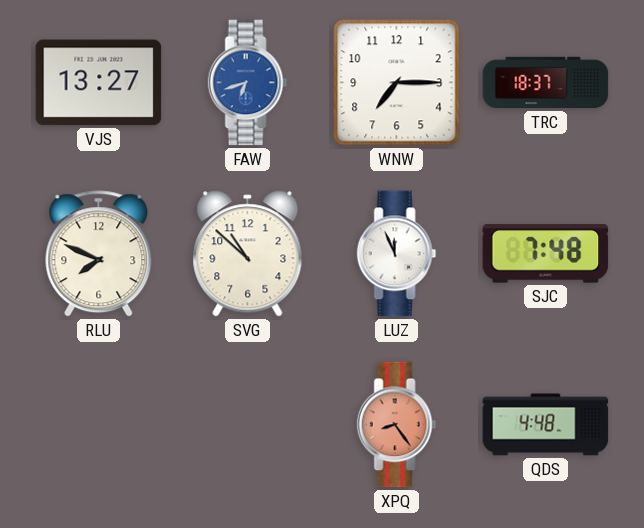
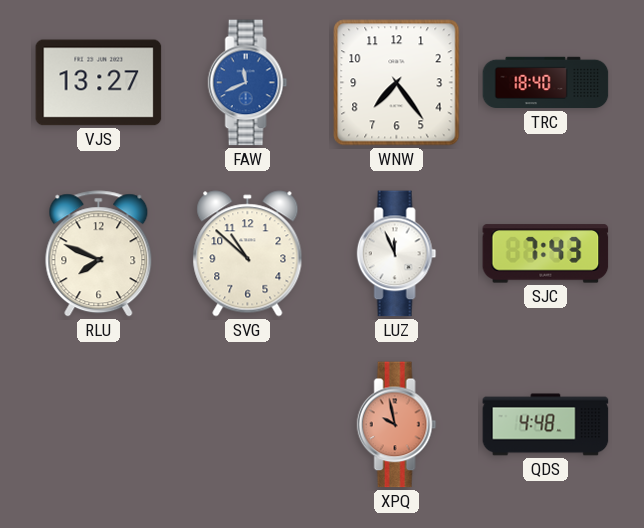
FAW: 6:42 -> 11:41
WNW: 7:15 -> 7:24
TRC: 18:37 -> 18:40
SJC: 7:48 -> 7:43
XPQ: 8:24 -> 9:58
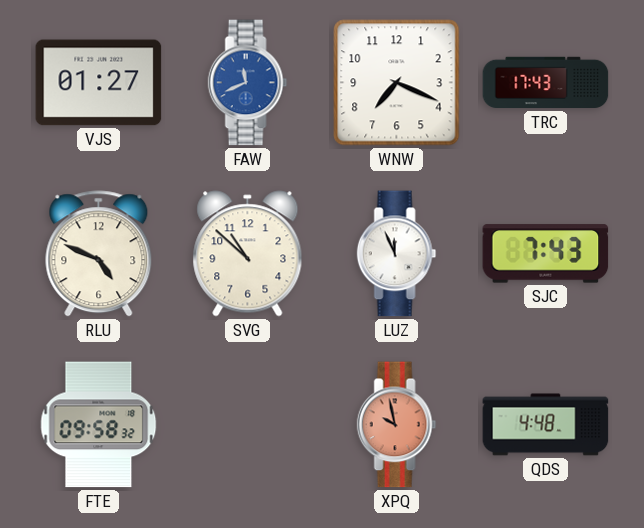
VJS: 13:27 -> 01:27
WNW: 7:24 -> 7:19
TRC: 18:40 -> 17:43
RLU: 7:49 -> 4:49
FTE: none -> 09:58
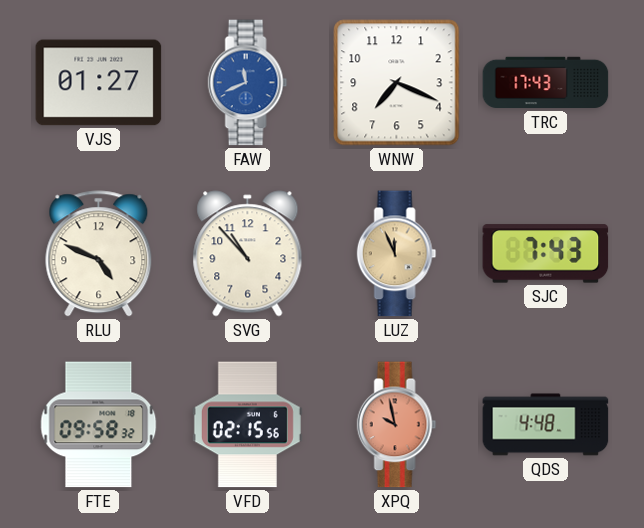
SVG: 10:52 -> 10:53
LUZ dial: white -> champagne
VFD: none -> 02:15
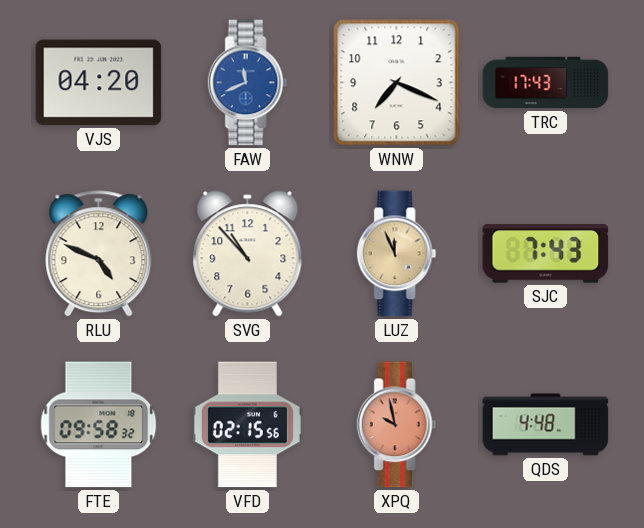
VJS: 01:27 -> 04:20
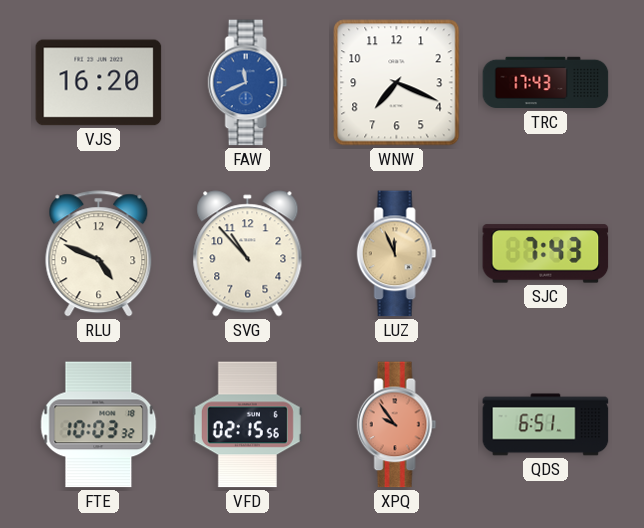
VJS: 04:20 -> 16:20
FTE: 09:58 -> 10:03
XPQ: 9:58 -> 9:54
QDS: 4:48 -> 6:51
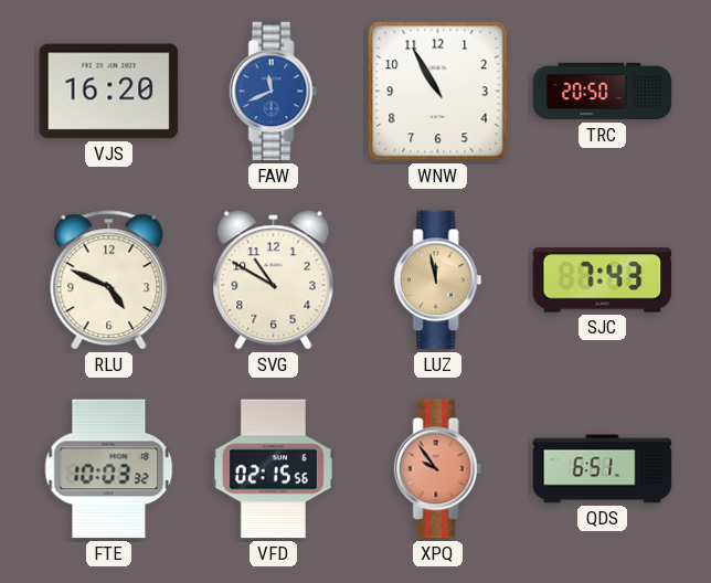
WNW: 7:19 -> 10:55
TRC: 17:43 -> 20:50
SVG: 10:53 -> 10:50
LUZ: 11:56 -> 11:58
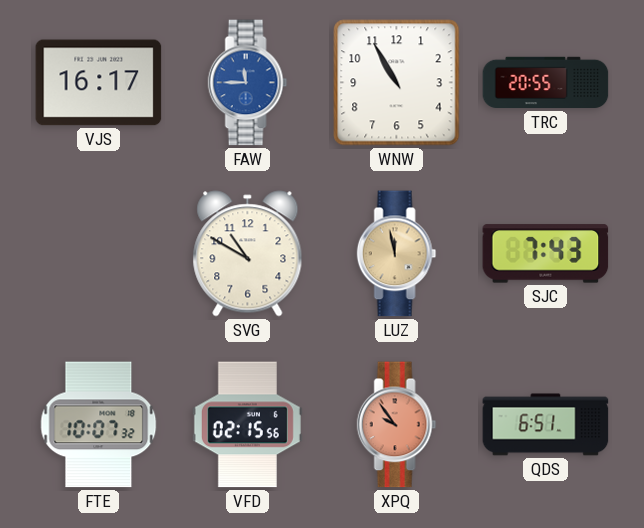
VJS: 16:20 -> 16:17
FAW: 11:41 -> 11:45
TRC: 20:50 -> 20:55
RLU: 4:49 -> none
FTE: 10:03 -> 10:07
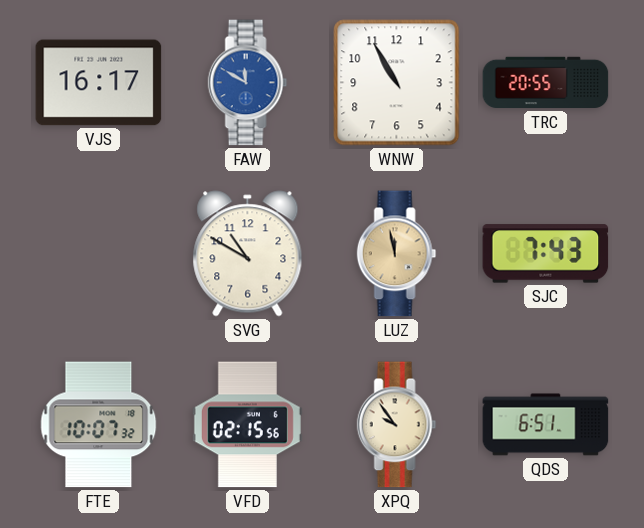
FAW: 11:45 -> 11:50
XPQ dial: salmon -> cream
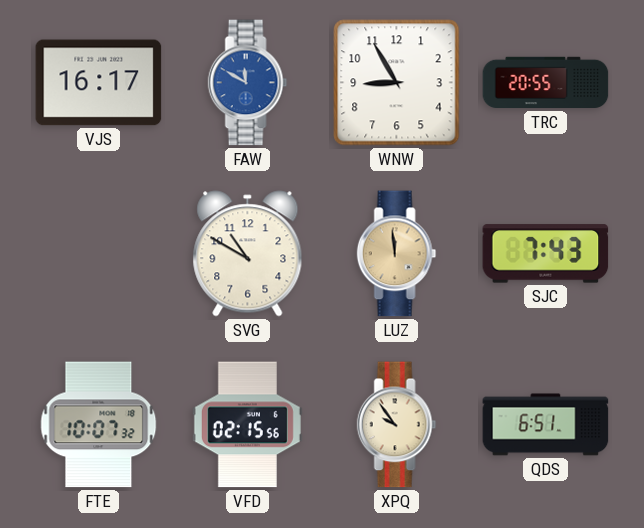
WNW: 10:55 -> 8:55
LUZ: 11:58 -> 11:59
